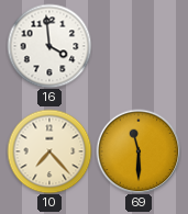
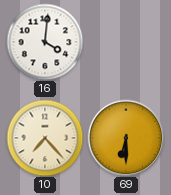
16: 3:59 -> 4:01
69: 11:30 -> 6:30
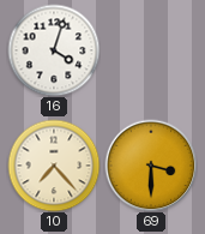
16: 4:01 -> 4:03
69: 6:30 -> 3:30
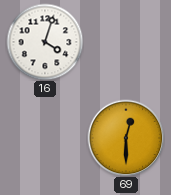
10: 7:23 -> none
69: 3:30 -> 12:30
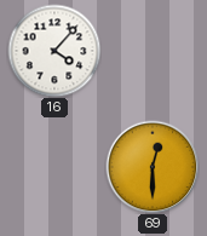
16: 4:03 -> 4:07
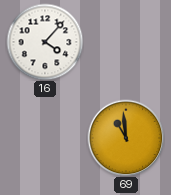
69: 12:30 -> 10:59
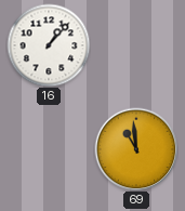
16: 4:07 -> 1:07
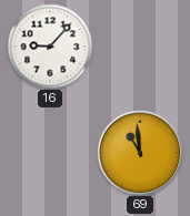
16: 1:07 -> 9:07
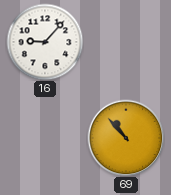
69: 10:59 -> 10:53
